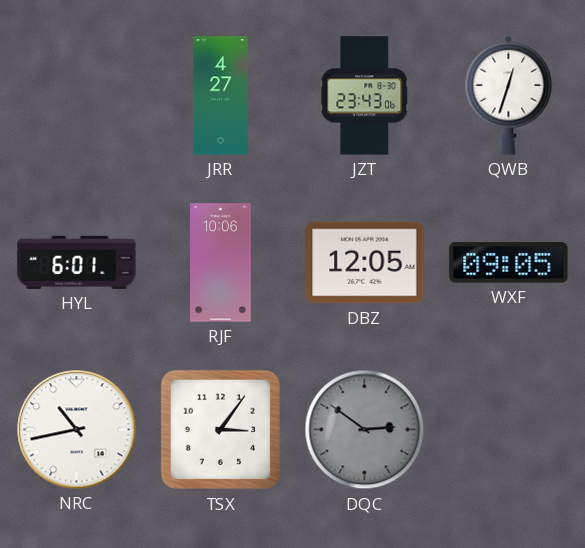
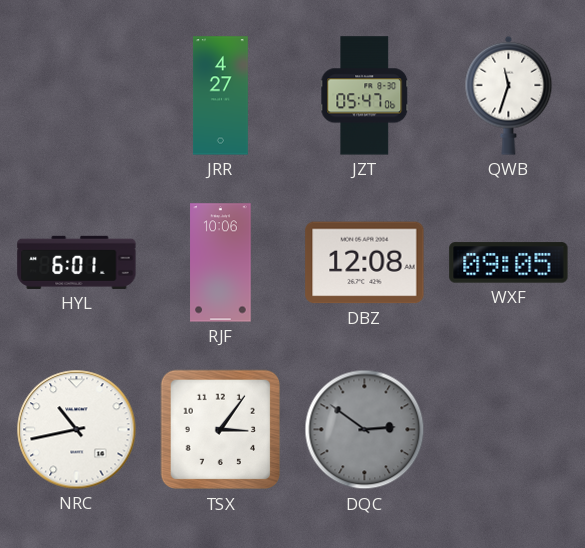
JZT: 23:43 -> 05:47
QWB: 12:33 -> 11:33
DBZ: 12:05 -> 12:08
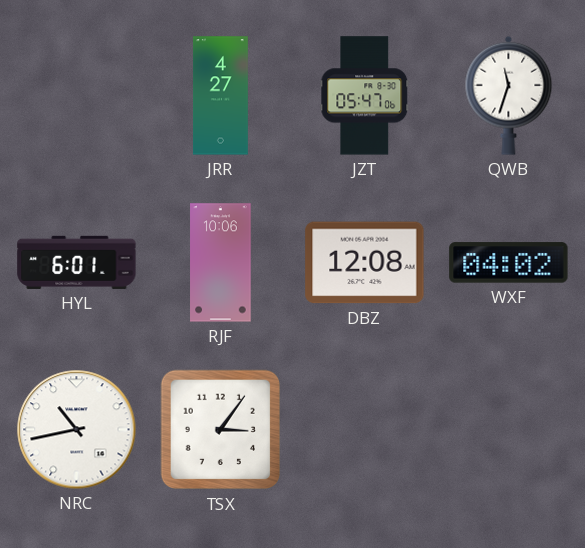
WXF: 09:05 -> 04:02
DQC: 2:51 -> none
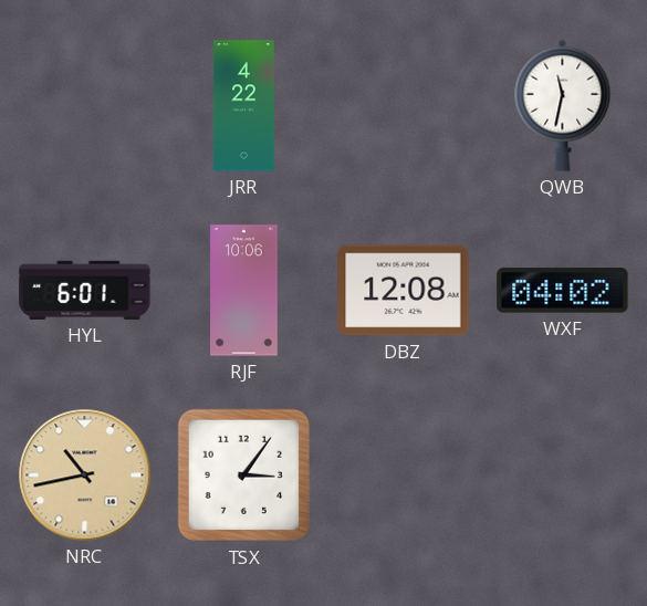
JRR: 4:27 -> 4:22
JZT: 05:47 -> none
QWB: 11:33 -> 11:32
NRC dial: white -> champagne
